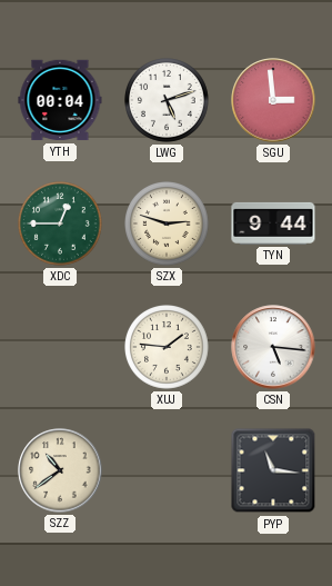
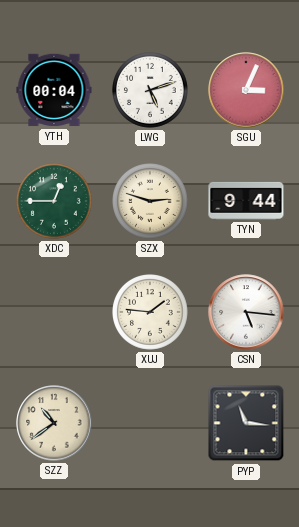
SGU: 2:59 -> 3:04
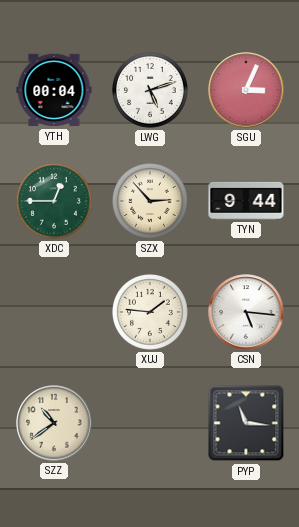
SZX: 2:48 -> 2:53
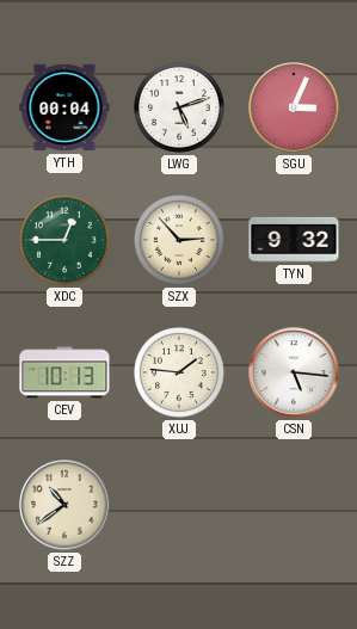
TYN: 9:44 -> 9:32
CEV: none -> 10:13
PYP: 11:16 -> none
